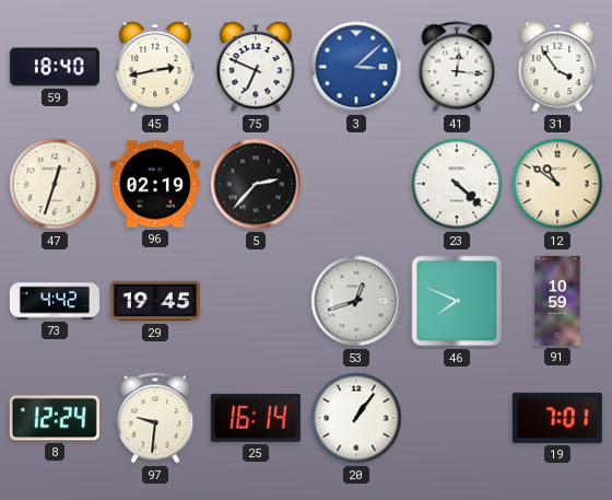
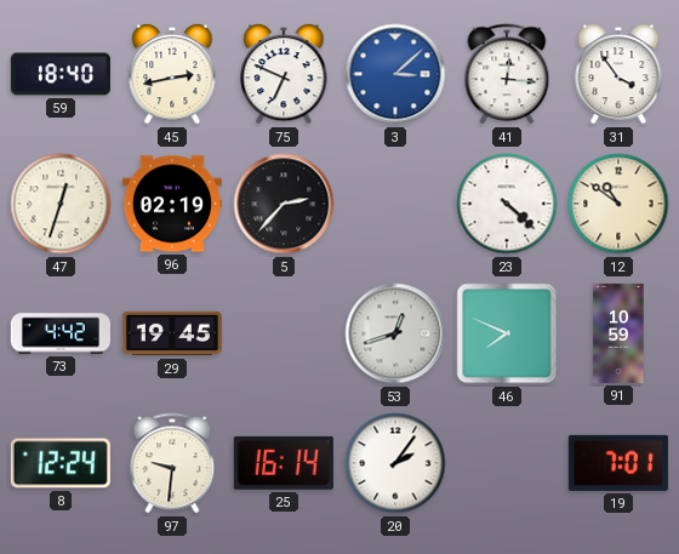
20: 1:06 -> 2:06
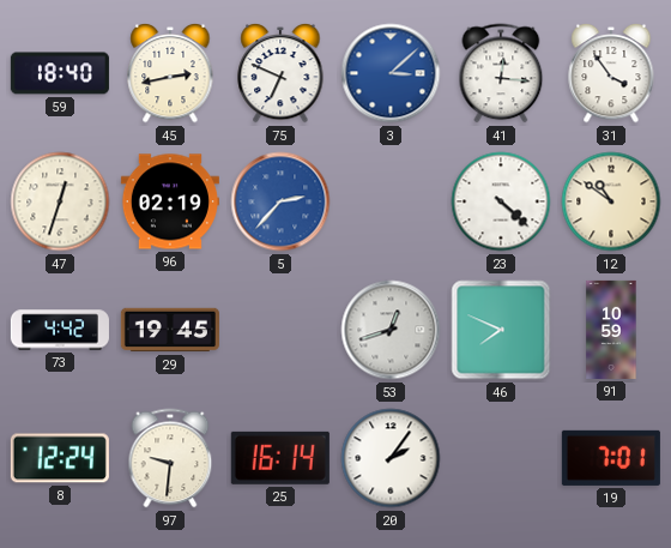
5 dial: black -> blue
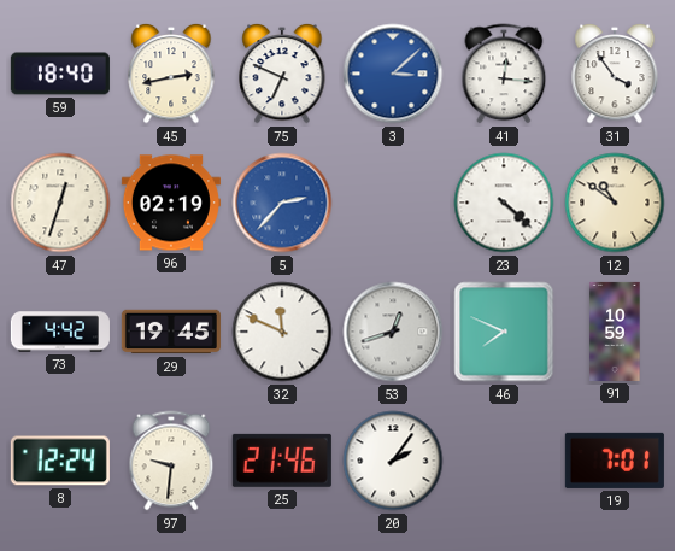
32: none -> 11:49
25: 16:14 -> 21:46
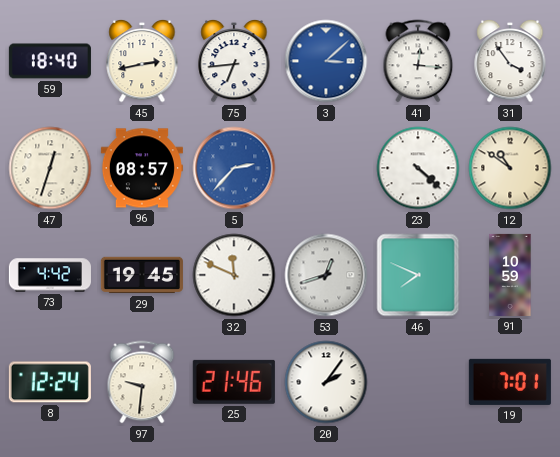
75: 6:49 -> 6:44
96: 02:19 -> 08:57
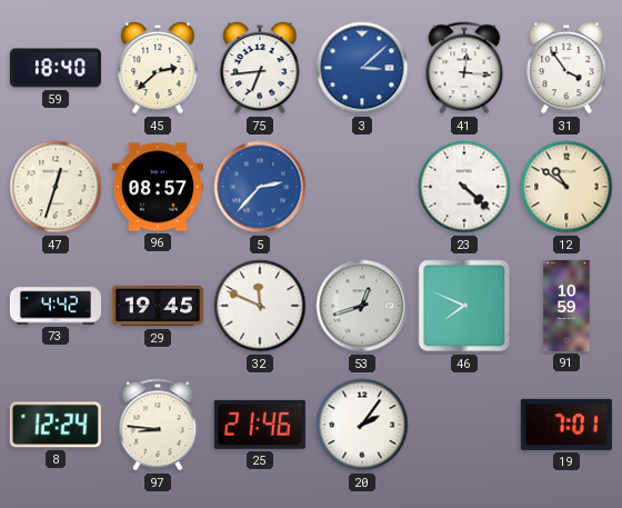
45: 2:43 -> 2:38
97: 9:31 -> 8:46
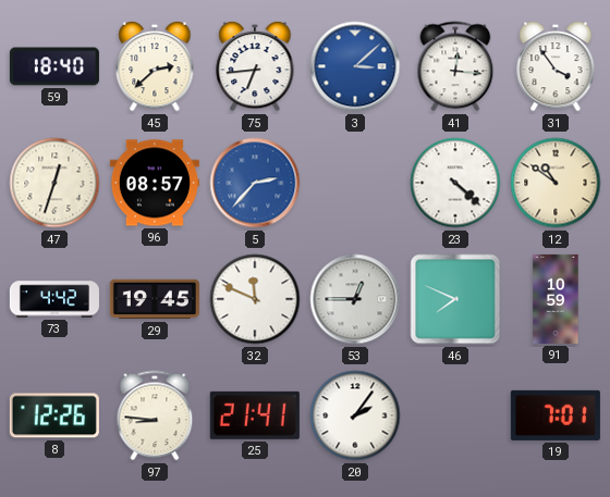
53: 12:42 -> 12:45
8: 12:24 -> 12:26
25: 21:46 -> 21:41
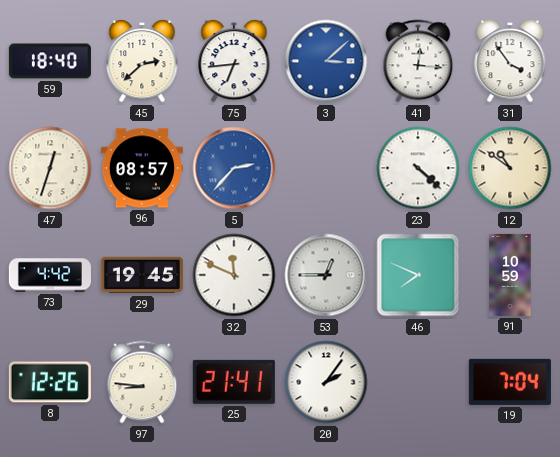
19: 7:01 -> 7:04
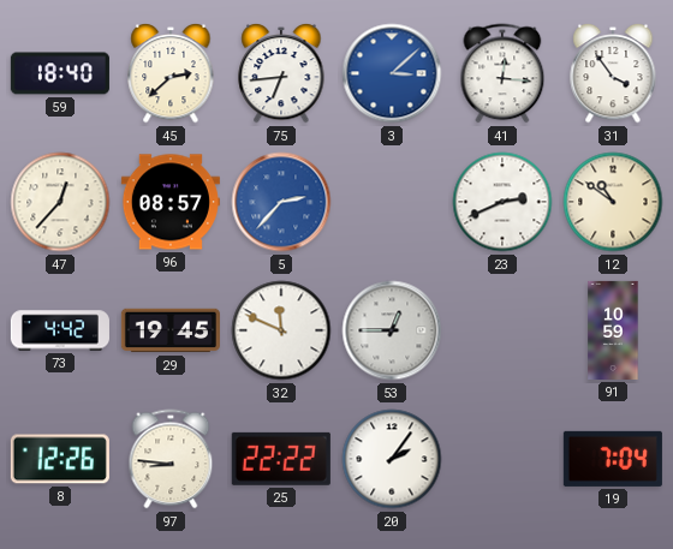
47: 12:33 -> 12:37
23: 4:22 -> 2:41
46: 7:49 -> none
25: 21:41 -> 22:22
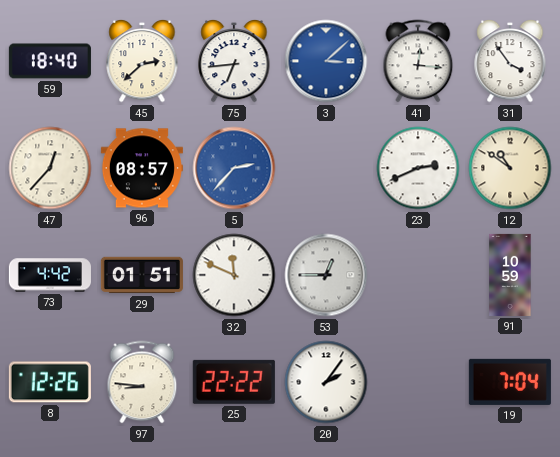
29: 19:45 -> 01:51
